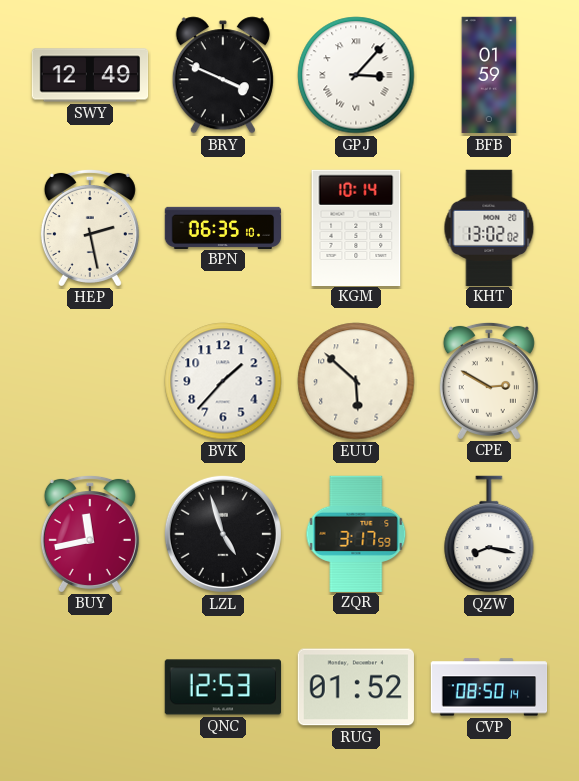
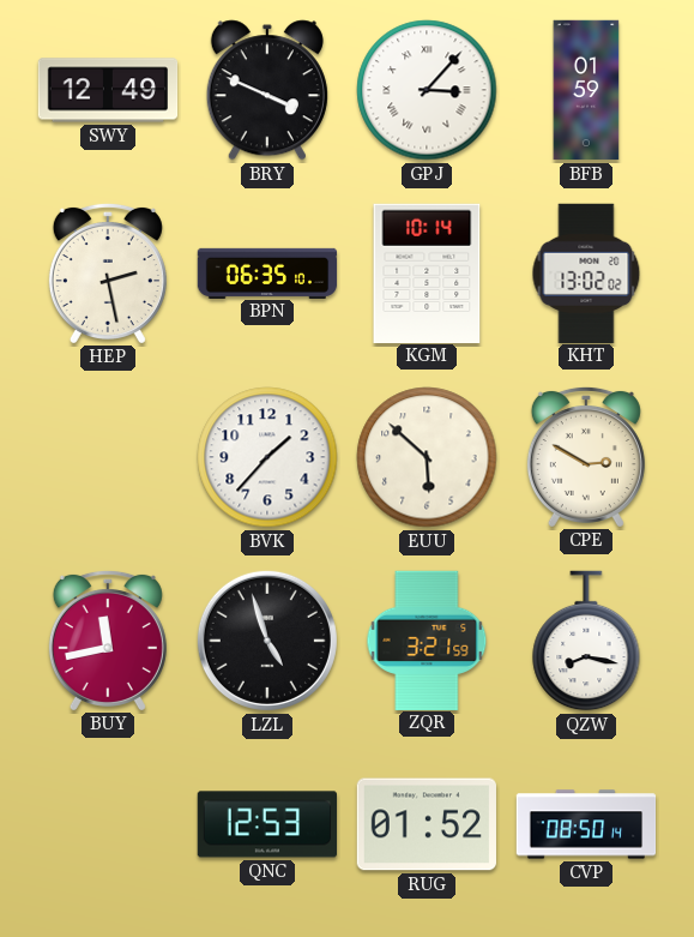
ZQR: 3:17 -> 3:21
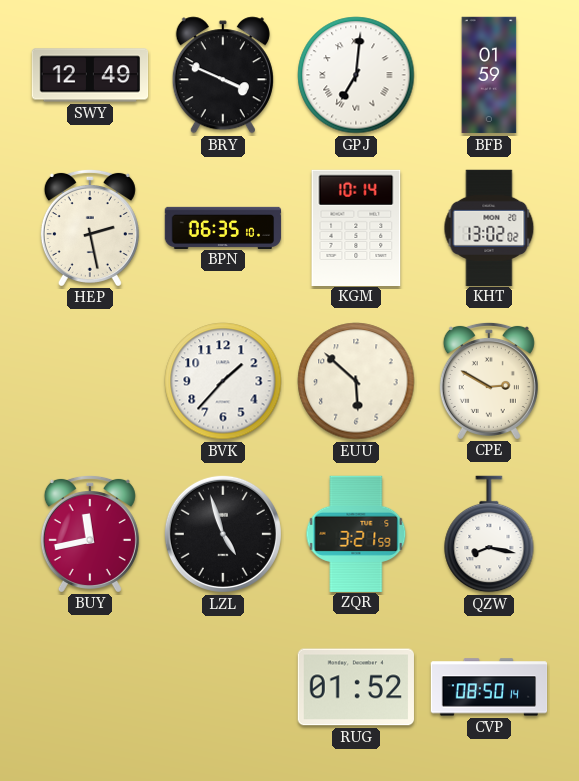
GPJ: 3:07 -> 7:01
QNC: 12:53 -> none
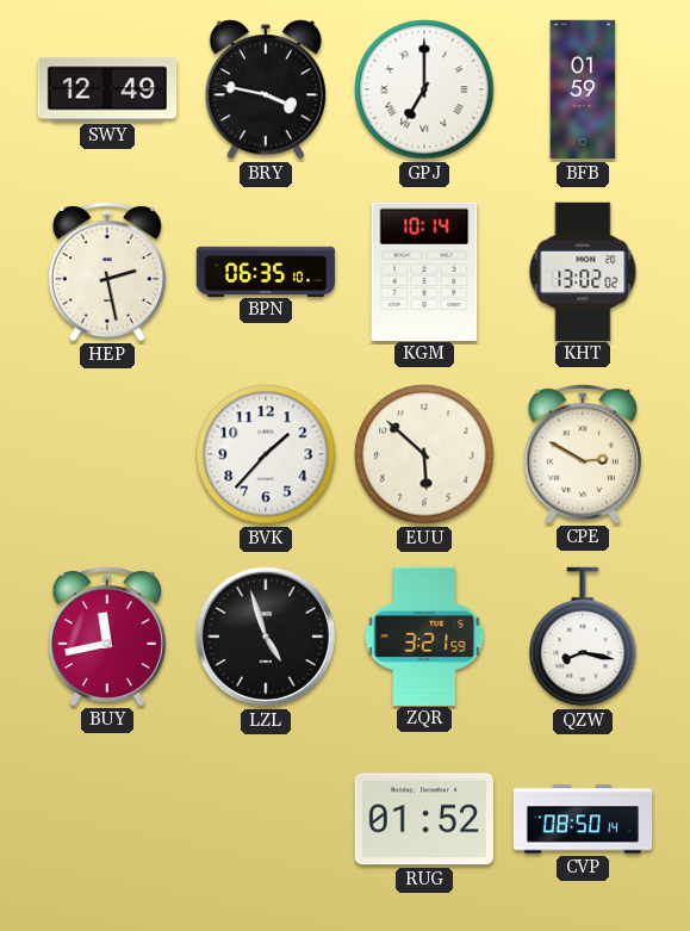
BRY: 3:49 -> 3:47
GPJ: 7:01 -> 7:00
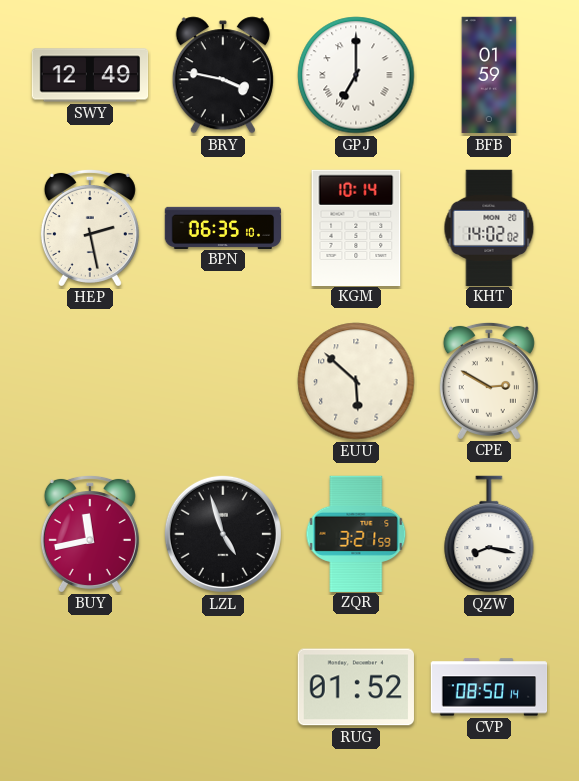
KHT: 13:02 -> 14:02
BVK: 1:37 -> none
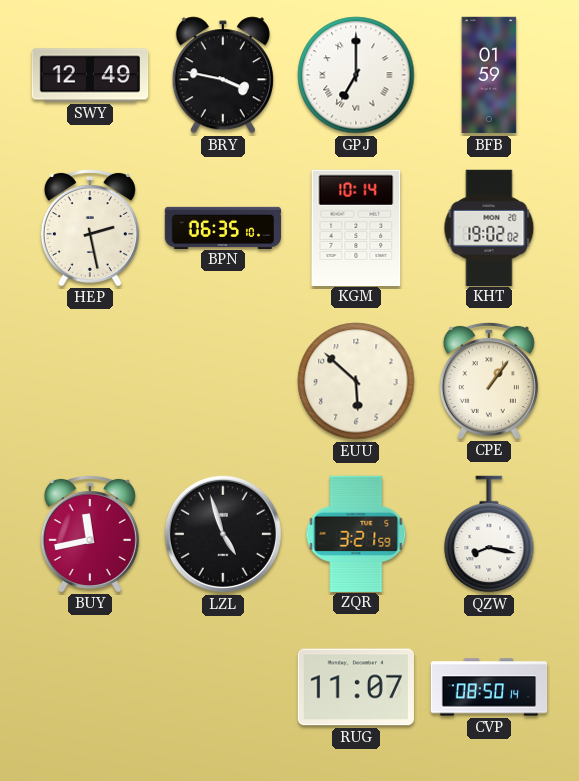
KHT: 14:02 -> 19:02
CPE: 2:50 -> 1:06
RUG: 01:52 -> 11:07
